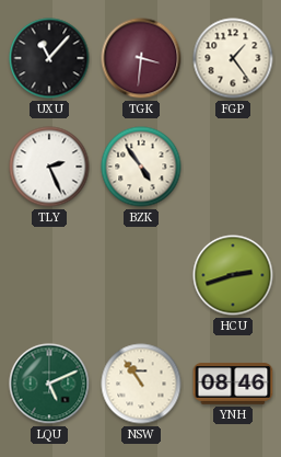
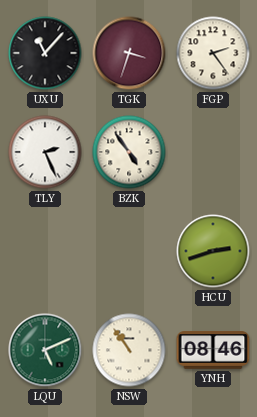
TGK: 3:31 -> 3:33
FGP: 1:24 -> 2:24
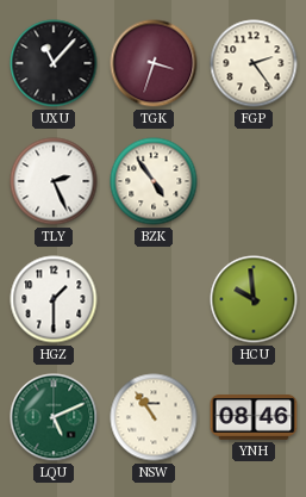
HGZ: none -> 1:30
HCU: 2:42 -> 9:59
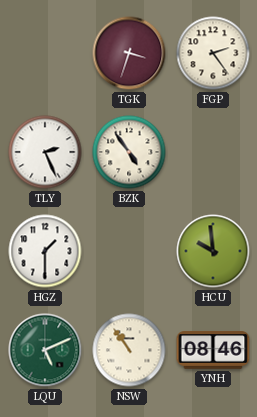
UXU: 11:07 -> none
